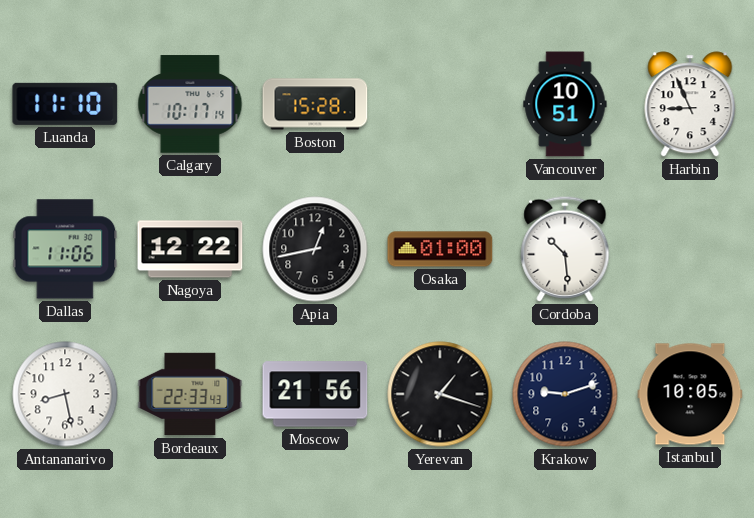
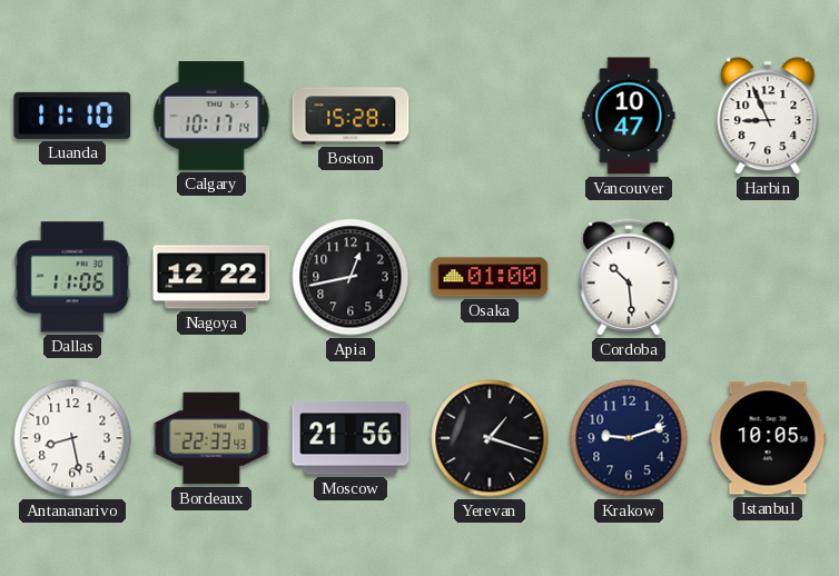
Vancouver: 10:51 -> 10:47
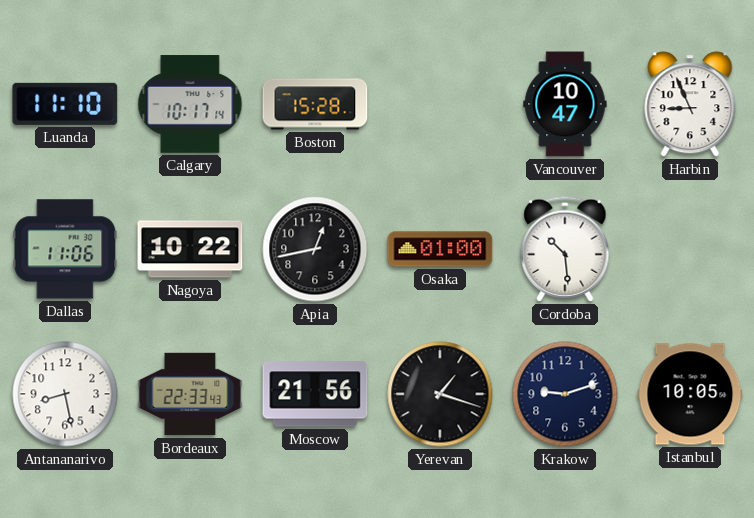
Nagoya: 12:22 -> 10:22
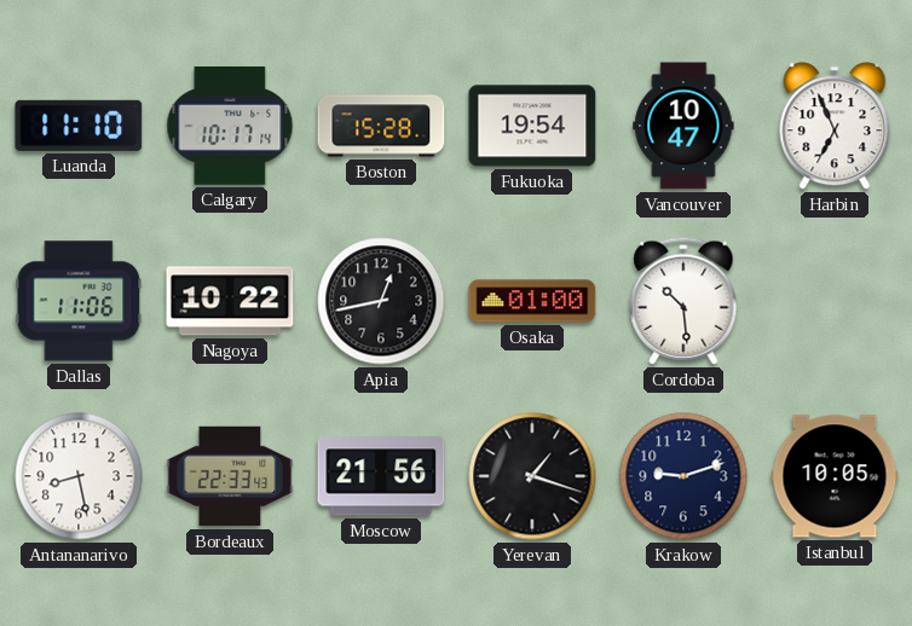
Fukuoka: none -> 19:54
Harbin: 8:56 -> 6:56
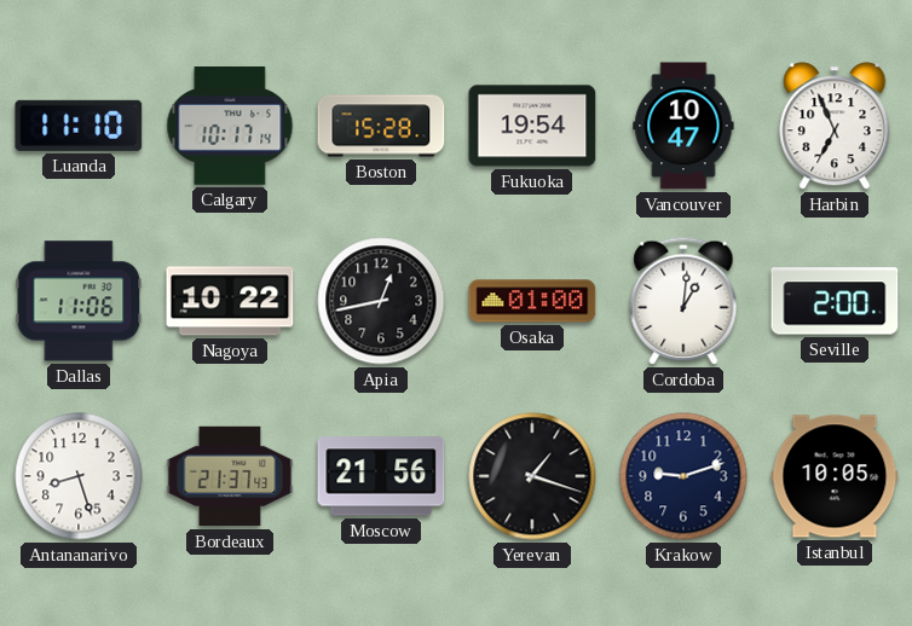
Cordoba: 10:29 -> 1:01
Seville: none -> 2:00
Antananarivo: 8:28 -> 8:27
Bordeaux: 22:33 -> 21:37
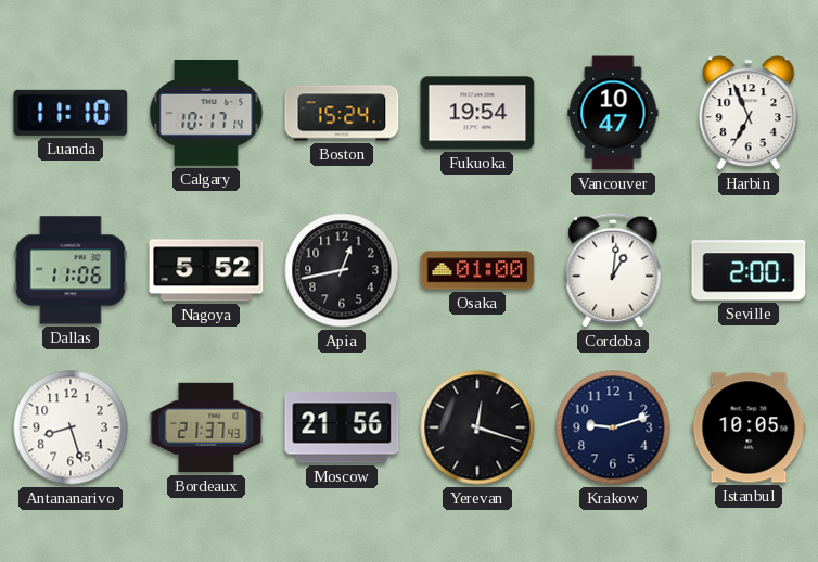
Boston: 15:28 -> 15:24
Nagoya: 10:22 -> 5:52
Yerevan: 1:18 -> 12:18
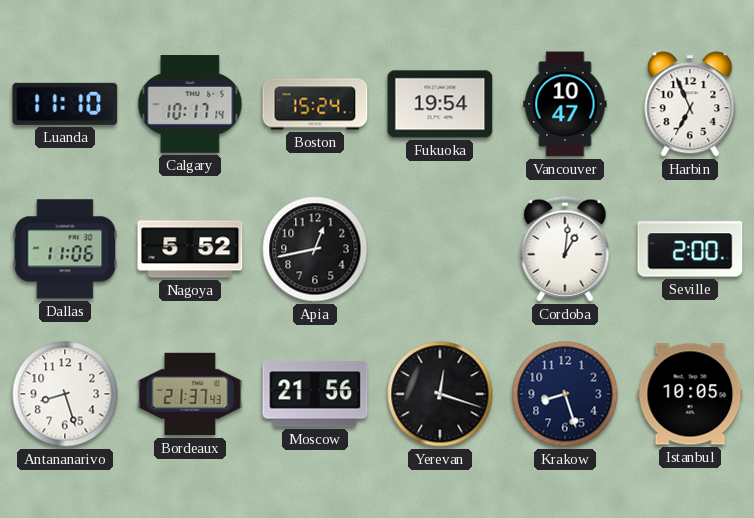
Osaka: 01:00 -> none
Krakow: 9:12 -> 8:27
